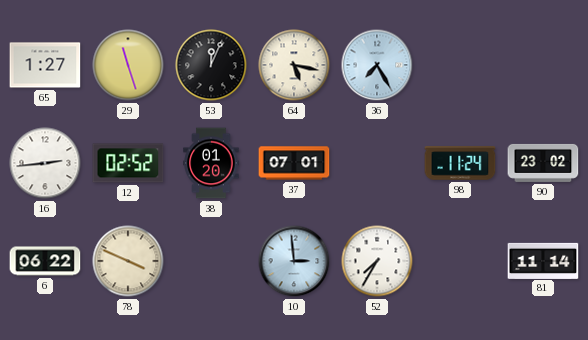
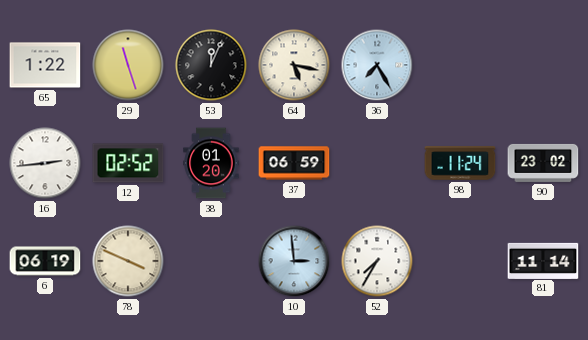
65: 1:27 -> 1:22
37: 07:01 -> 06:59
6: 06:22 -> 06:19
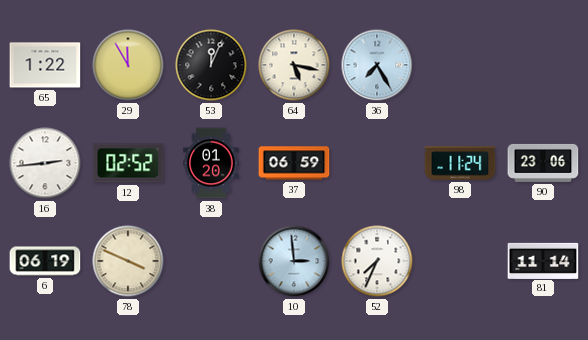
29: 11:27 -> 11:55
90: 23:02 -> 23:06
52: 7:35 -> 7:34
